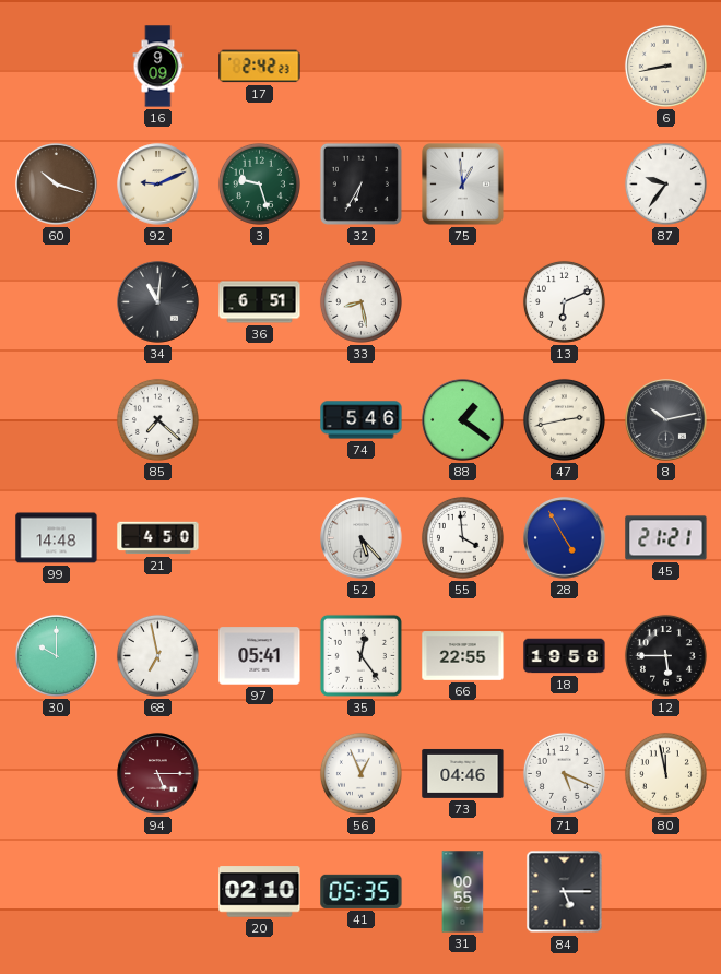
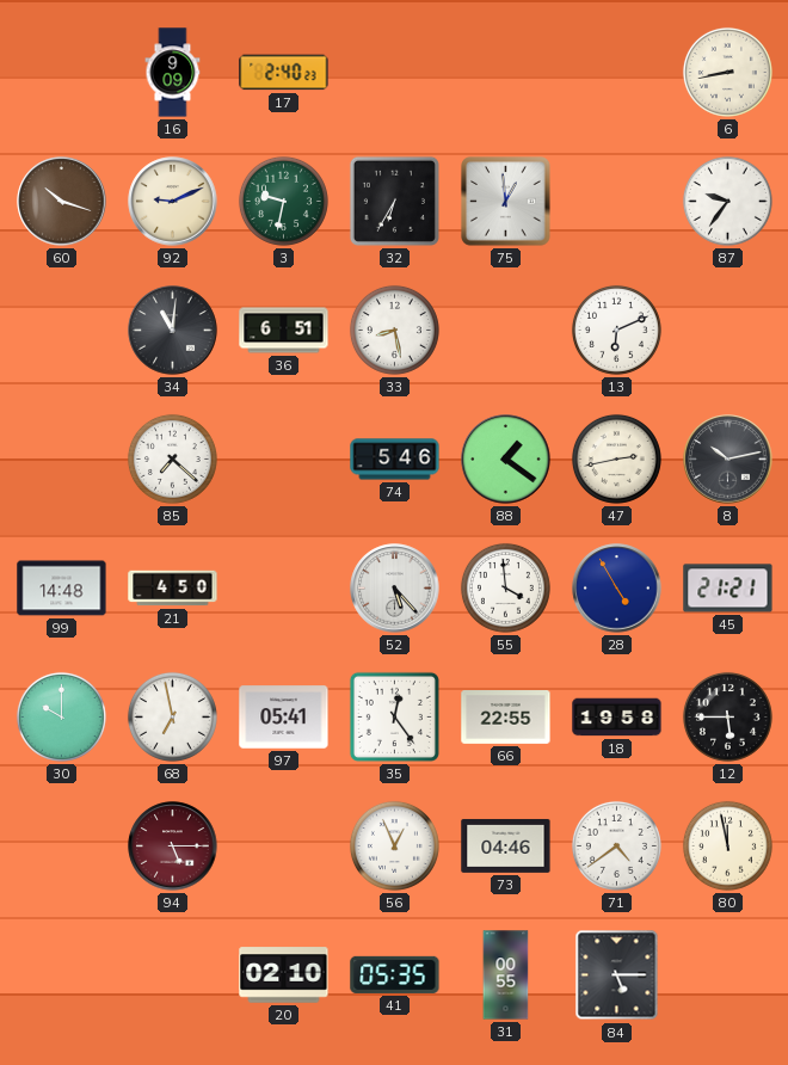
17: 2:42 -> 2:40
3: 9:27 -> 9:32
71: 5:19 -> 4:39
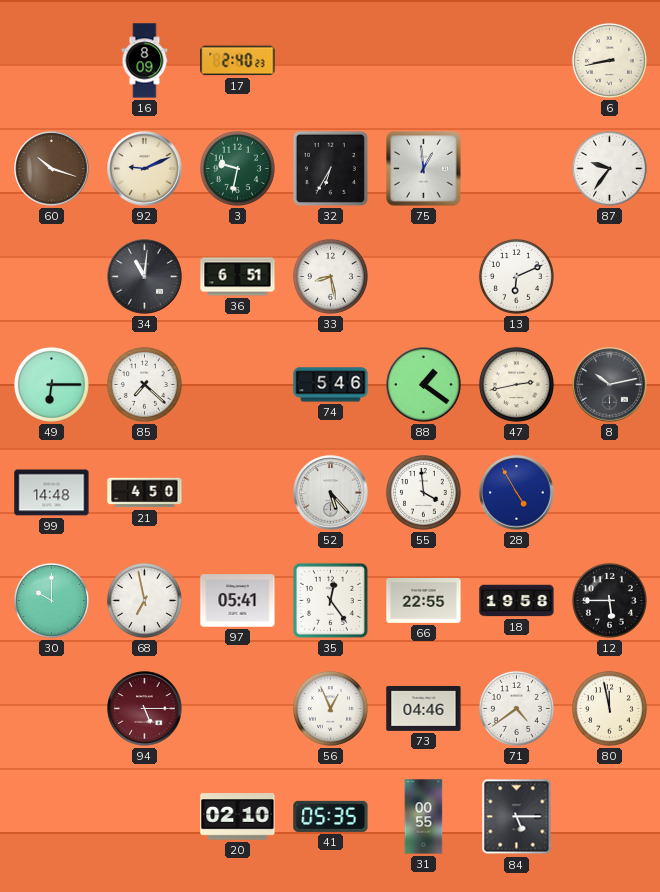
16: 9:09 -> 8:09
49: none -> 6:15
45: 21:21 -> none
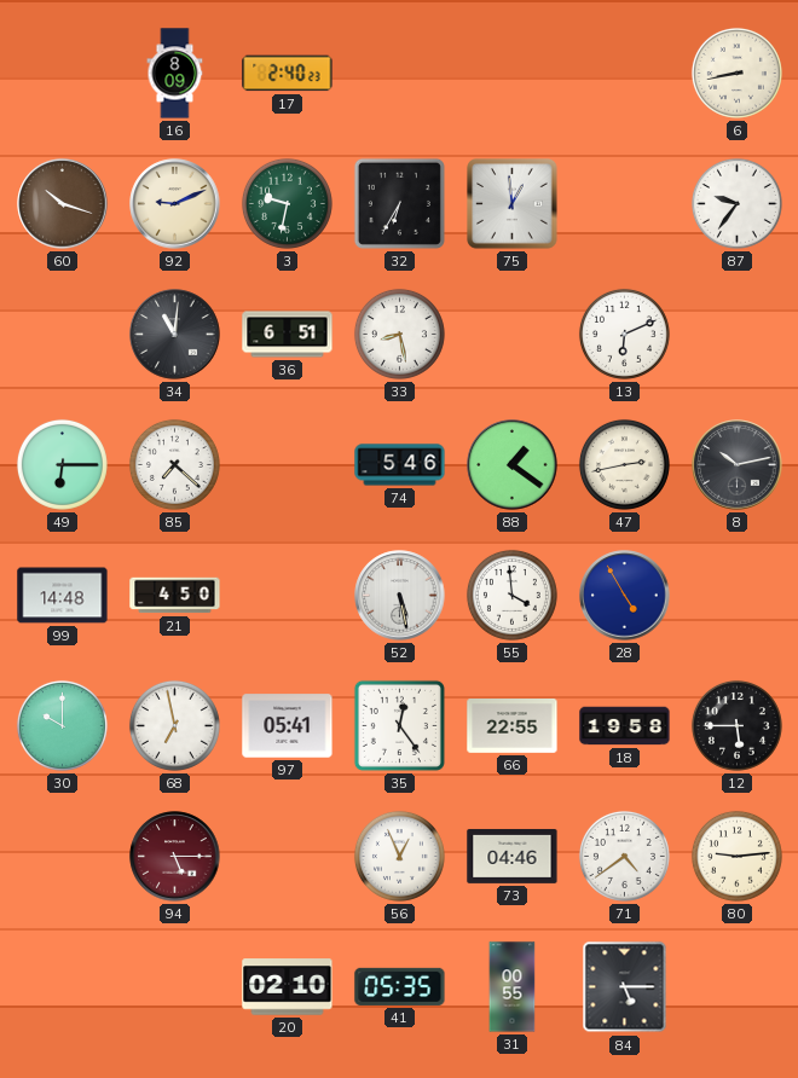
52: 5:23 -> 5:28
80: 11:58 -> 9:14
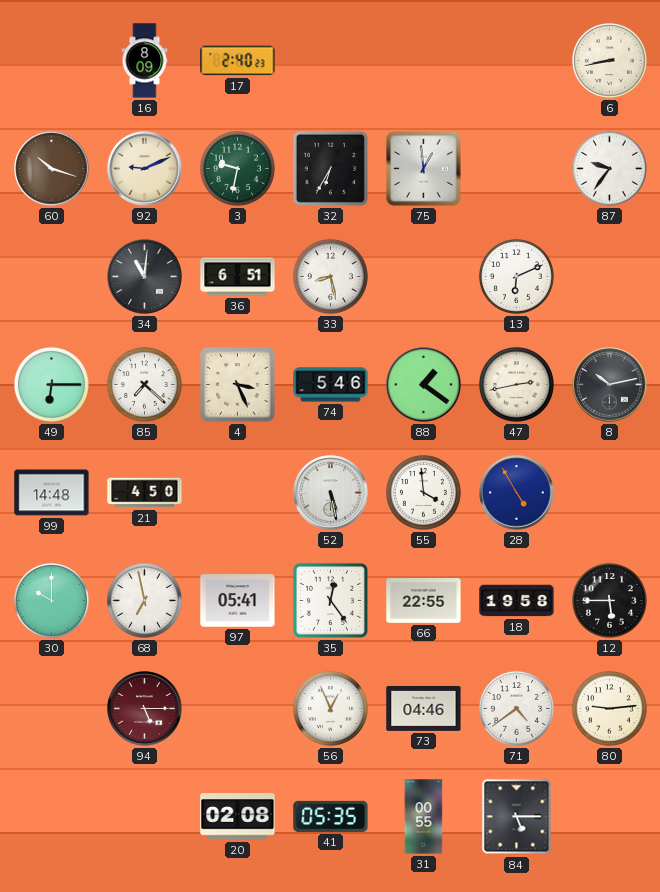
4: none -> 3:26
20: 02:10 -> 02:08
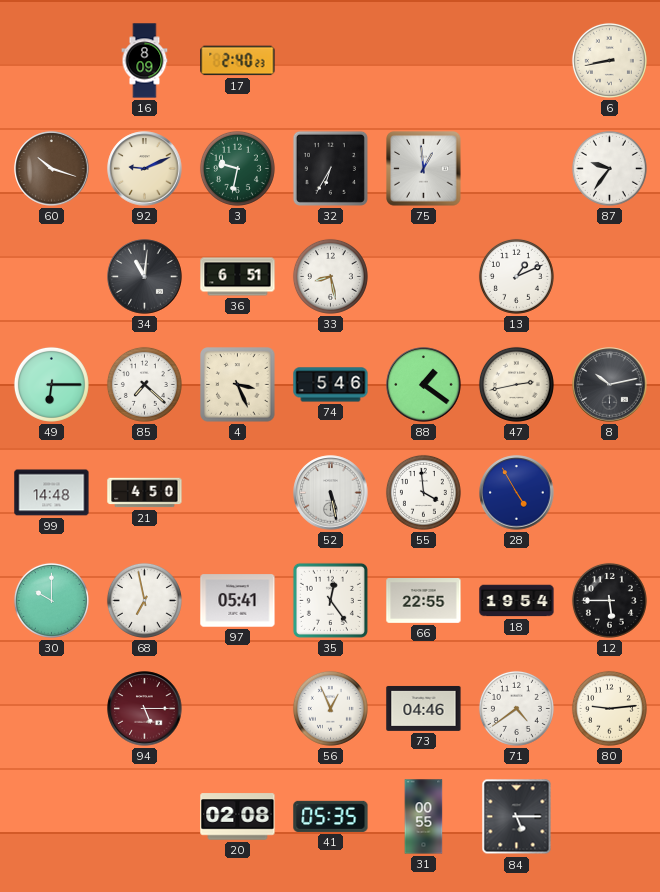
13: 6:11 -> 1:11
18: 19:58 -> 19:54
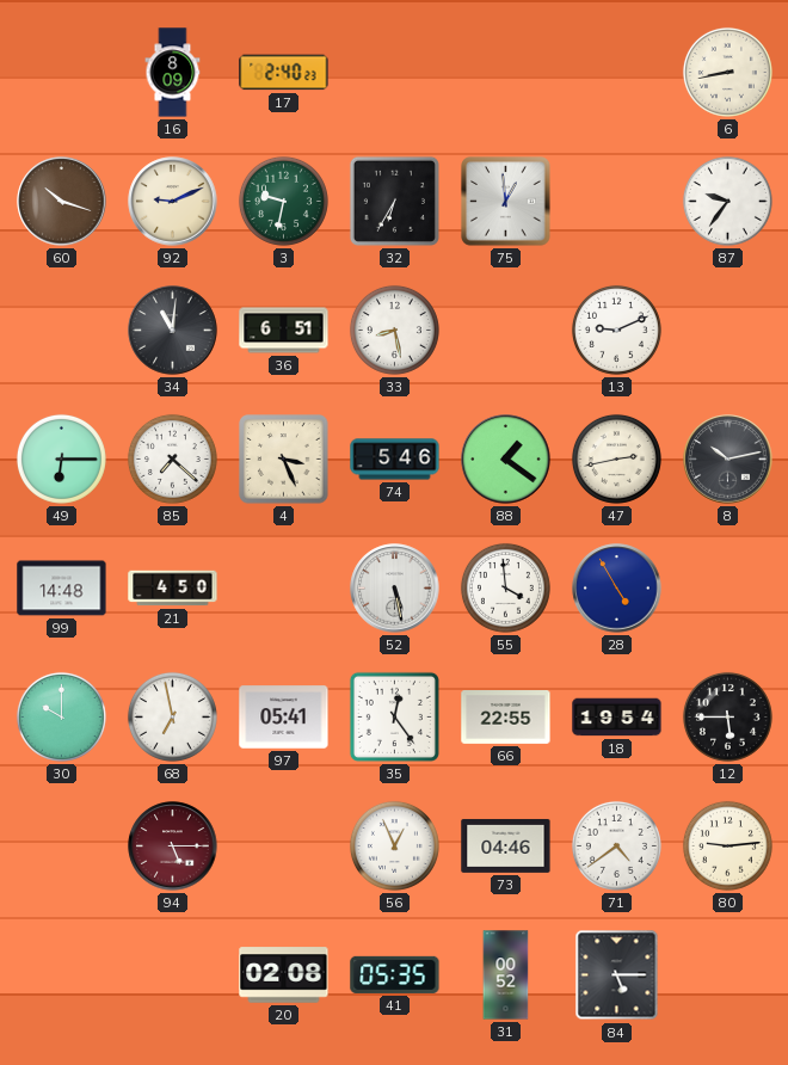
13: 1:11 -> 9:11
31: 00:55 -> 00:52
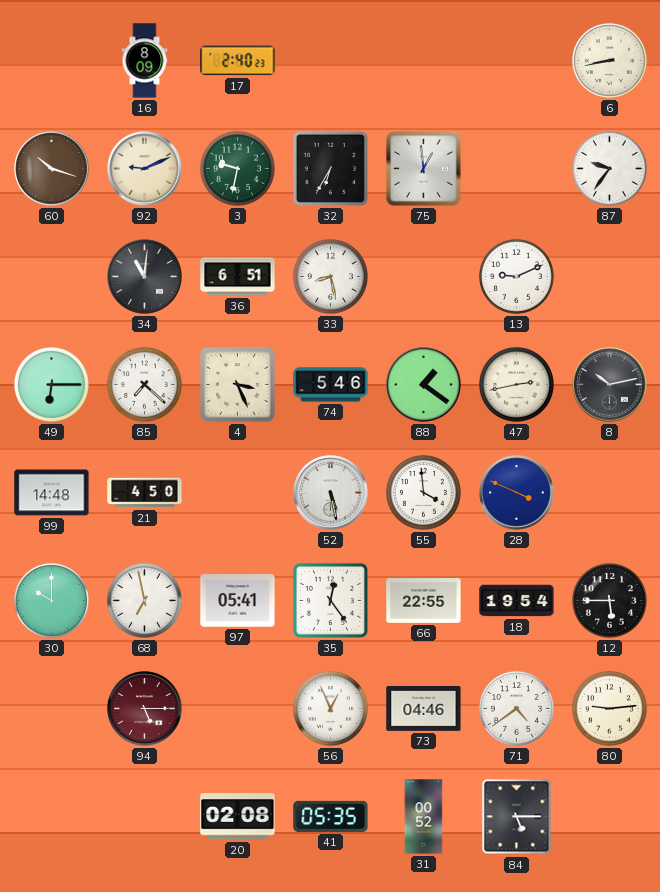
28: 4:55 -> 3:49
